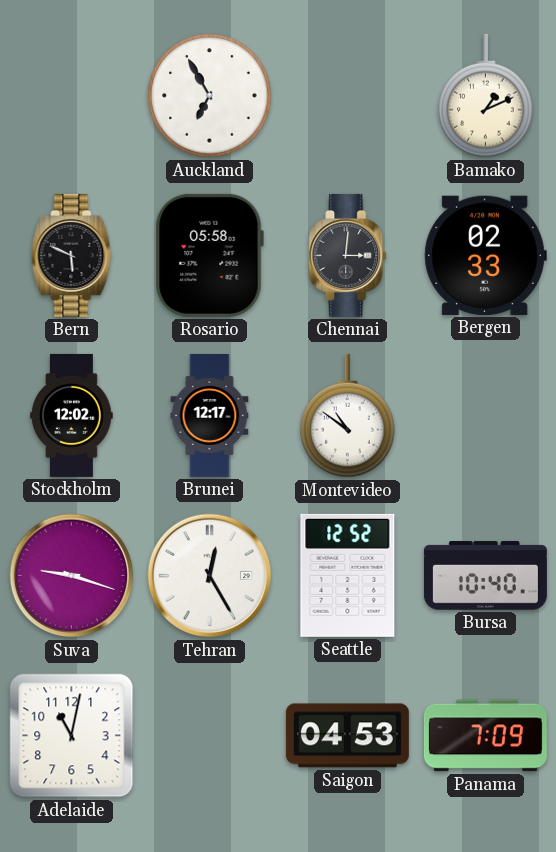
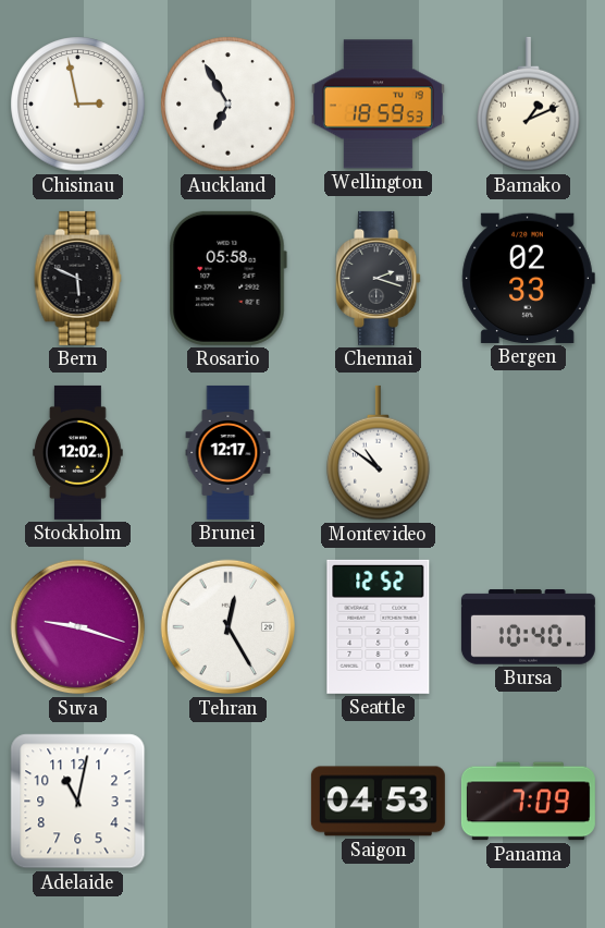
Chisinau: none -> 2:58
Wellington: none -> 18:59
Chennai: 3:01 -> 2:18
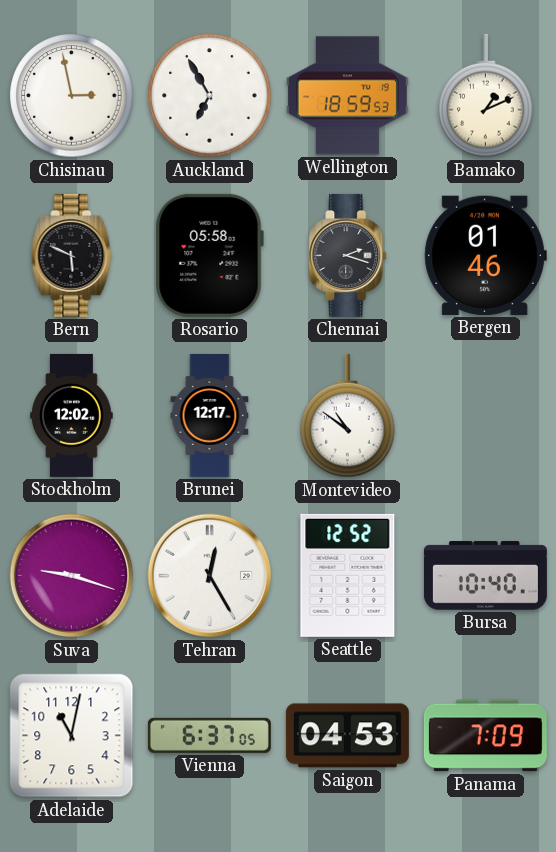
Bergen: 02:33 -> 01:46
Vienna: none -> 6:37
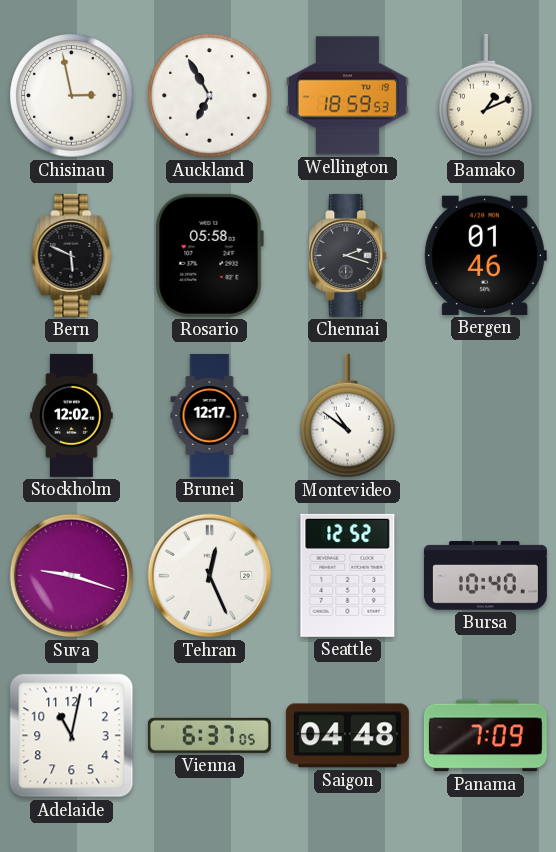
Tehran: 12:25 -> 12:26
Saigon: 04:53 -> 04:48
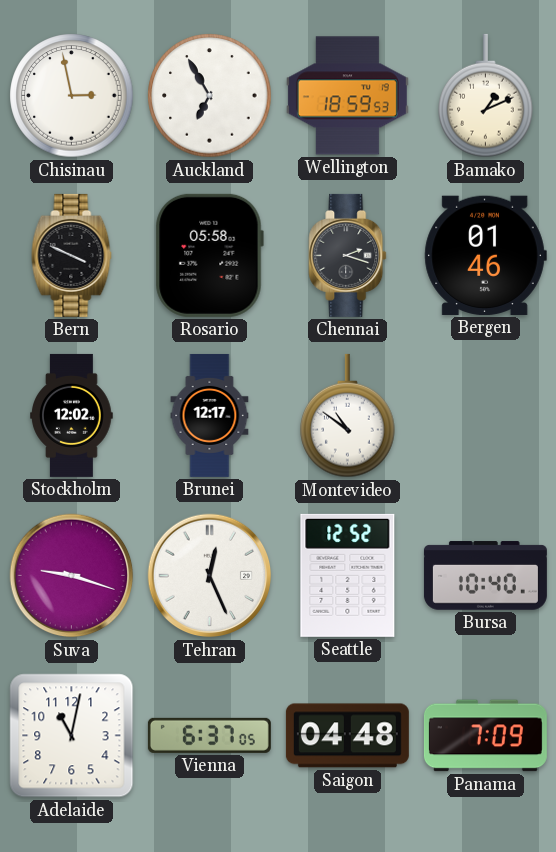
Bern: 5:49 -> 3:49
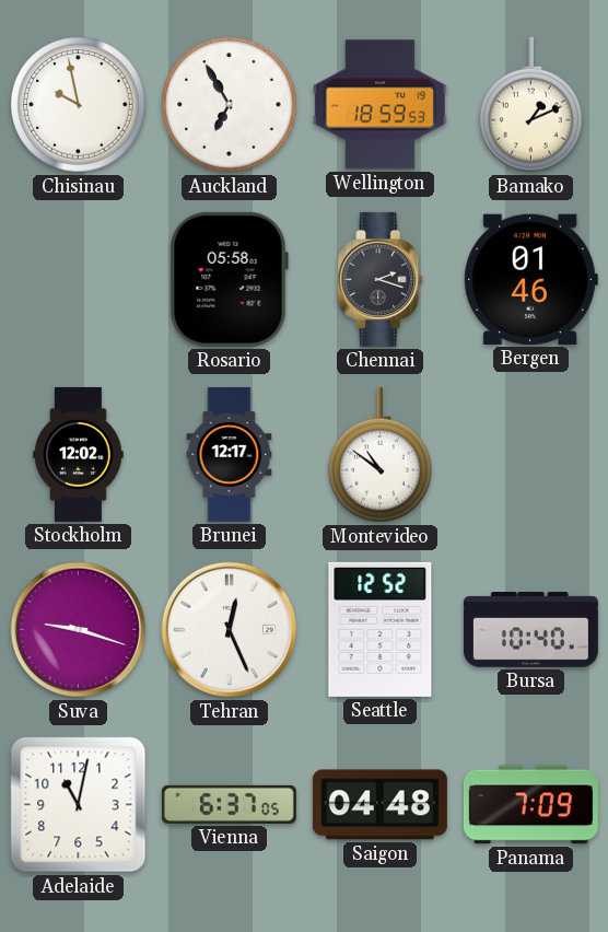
Chisinau: 2:58 -> 9:58
Bern: 3:49 -> none
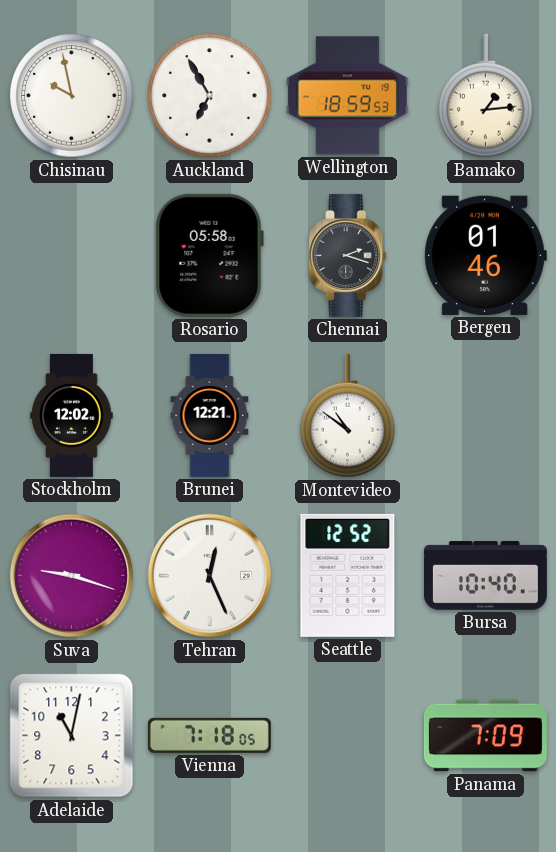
Bamako: 1:11 -> 1:14
Brunei: 12:17 -> 12:21
Vienna: 6:37 -> 7:18
Saigon: 04:48 -> none
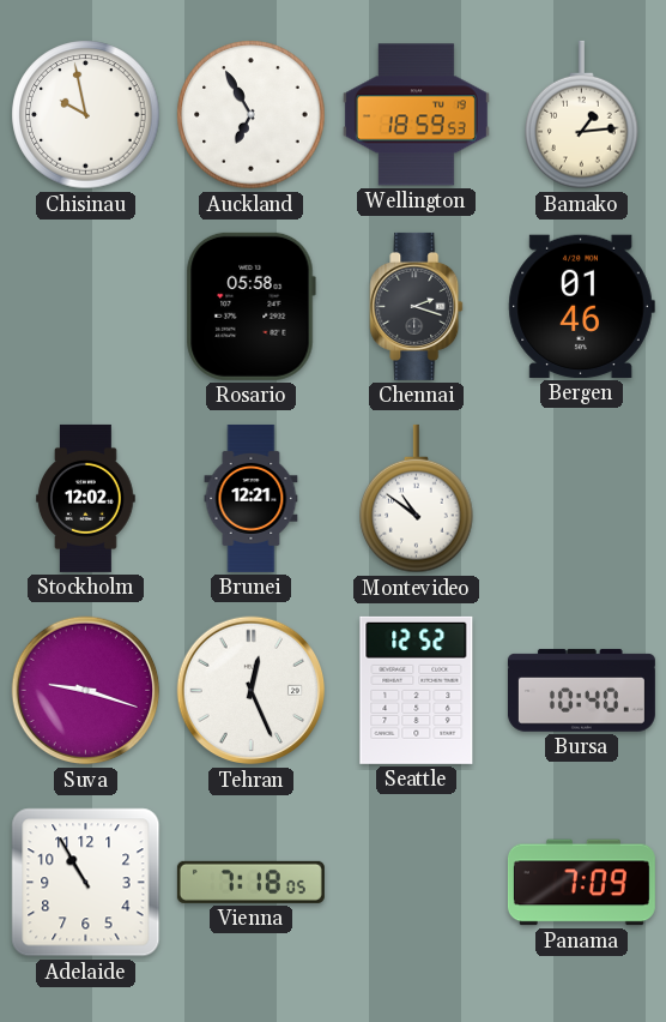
Adelaide: 11:02 -> 10:55
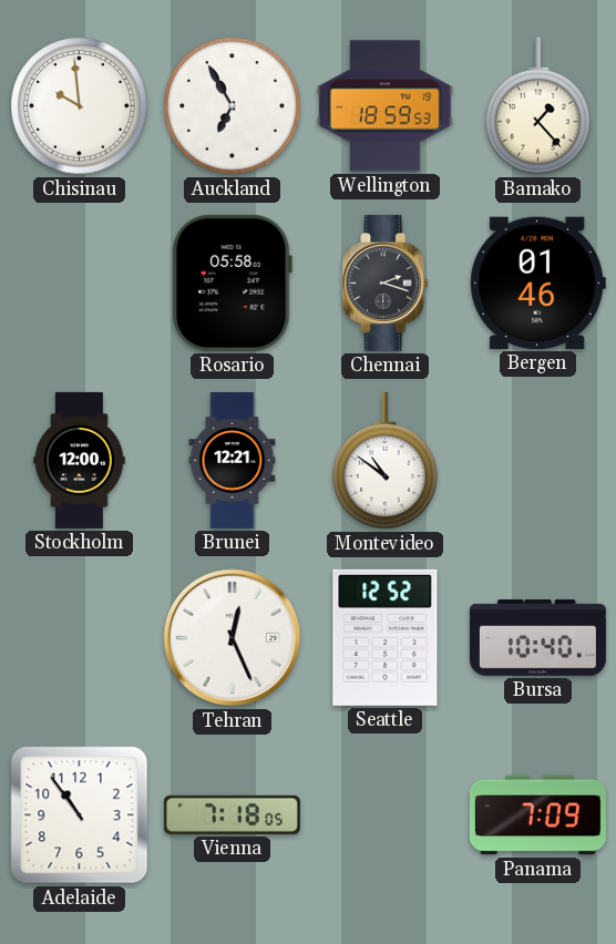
Chisinau: 9:58 -> 9:59
Bamako: 1:14 -> 1:23
Stockholm: 12:02 -> 12:00
Suva: 9:18 -> none
Adelaide: 10:55 -> 10:54
